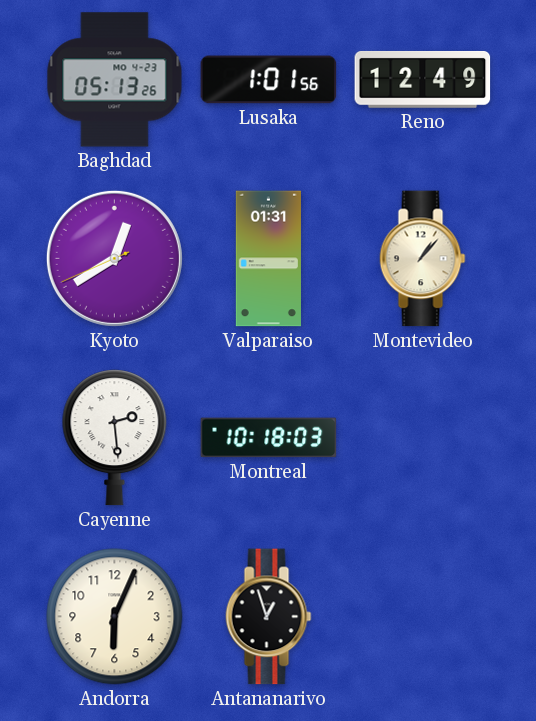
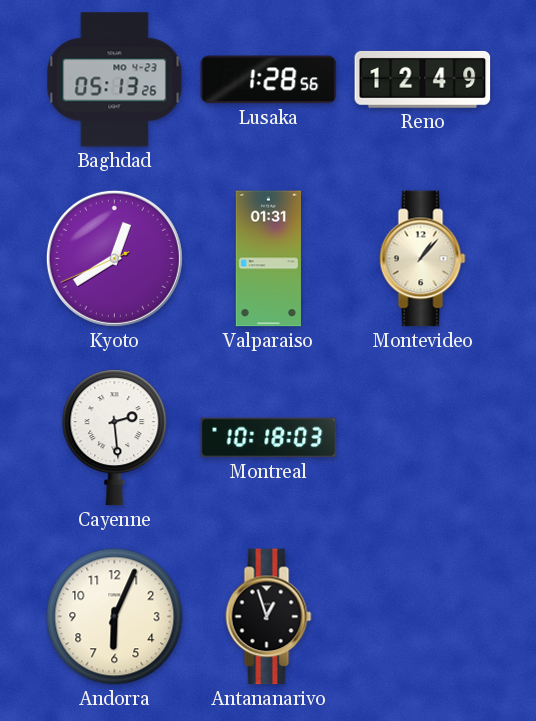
Lusaka: 1:01 -> 1:28
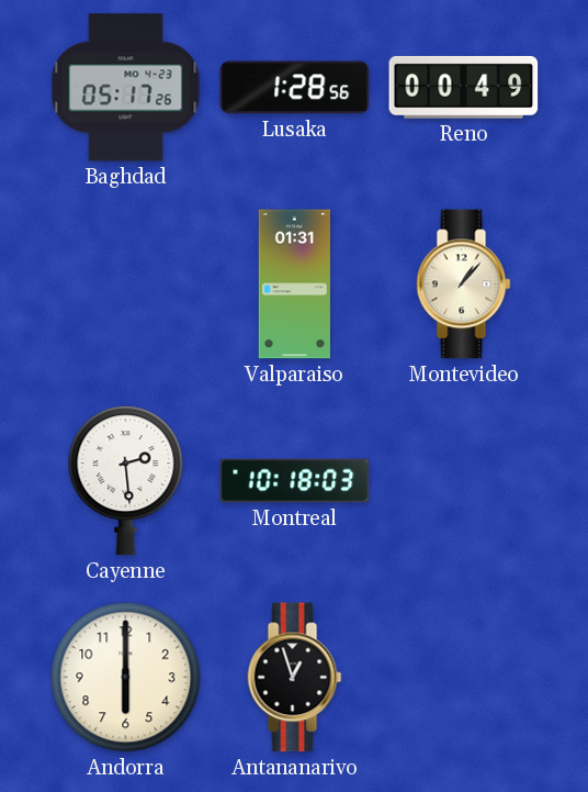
Baghdad: 05:13 -> 05:17
Reno: 12:49 -> 00:49
Kyoto: 12:39 -> none
Andorra: 6:04 -> 6:00
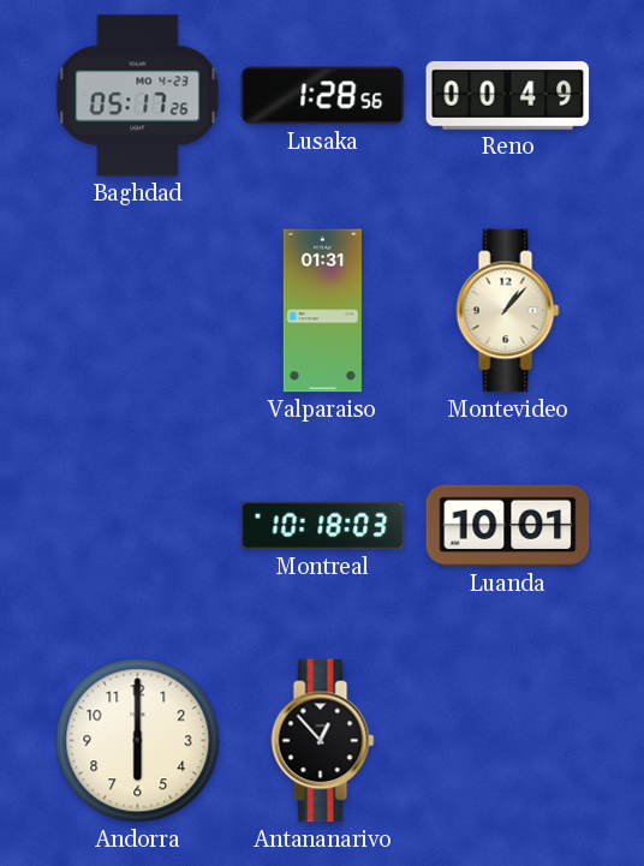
Cayenne: 2:29 -> none
Luanda: none -> 10:01
Antananarivo: 12:57 -> 12:53
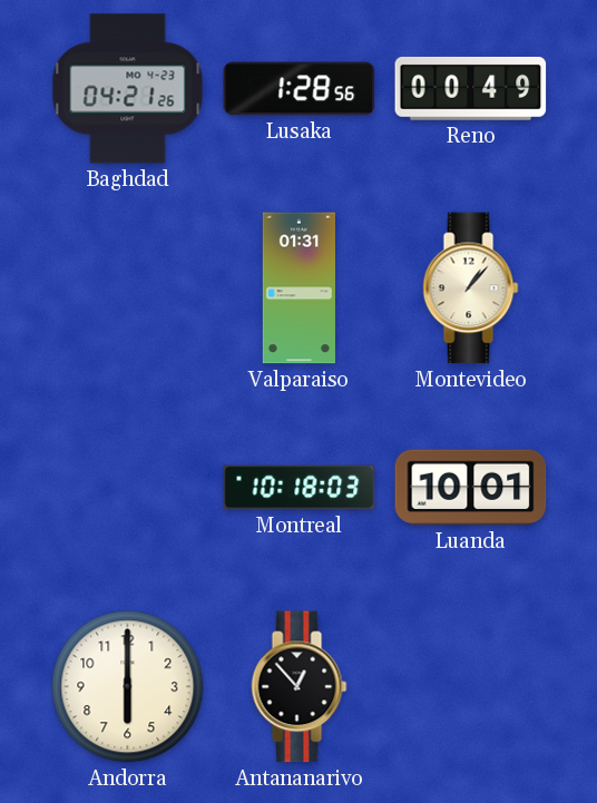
Baghdad: 05:17 -> 04:21
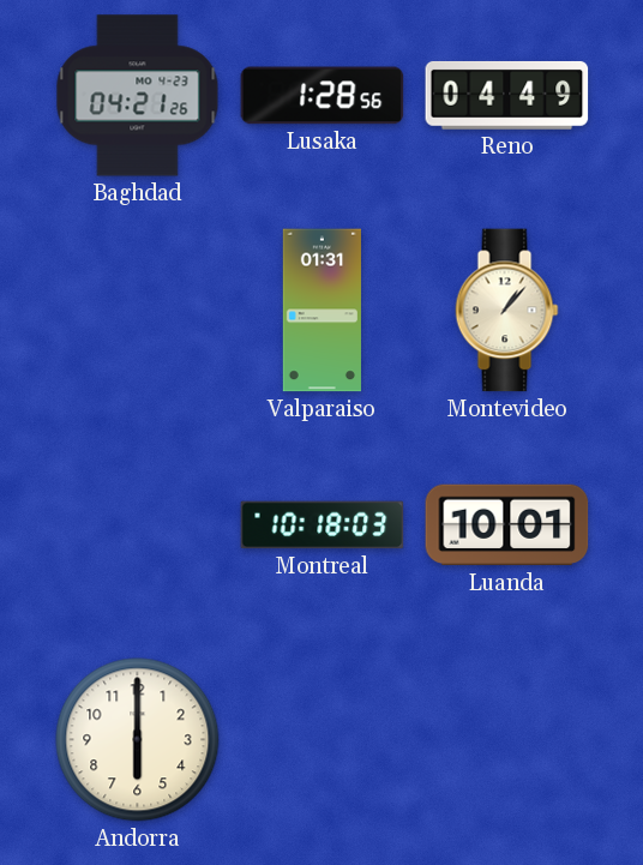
Reno: 00:49 -> 04:49
Antananarivo: 12:53 -> none
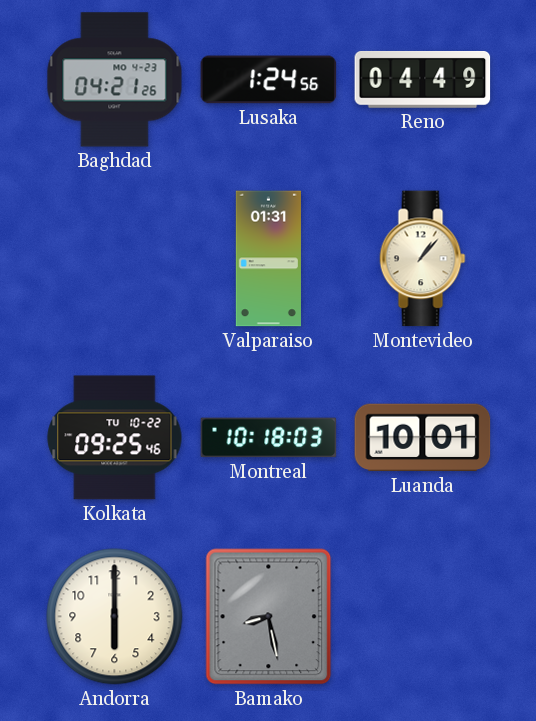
Lusaka: 1:28 -> 1:24
Kolkata: none -> 09:25
Bamako: none -> 8:28
